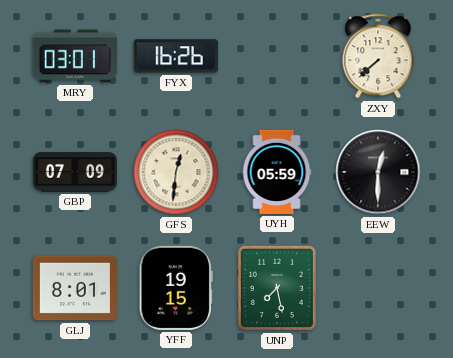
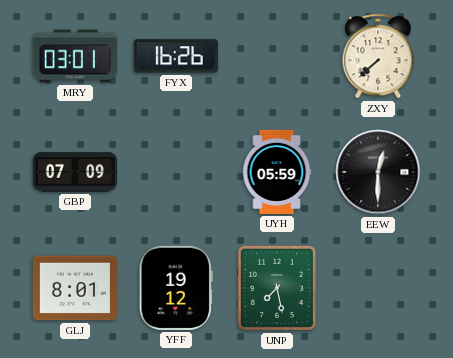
GFS: 12:31 -> none
YFF: 19:15 -> 19:12
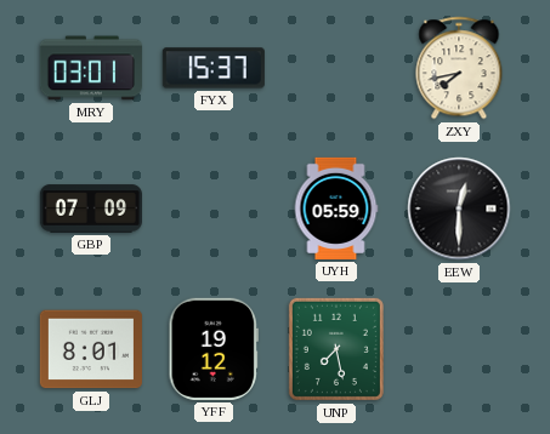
FYX: 16:26 -> 15:37
ZXY: 7:38 -> 7:43
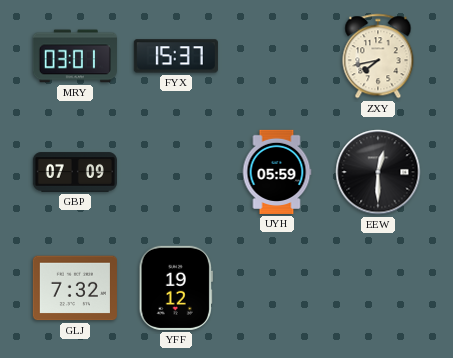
GLJ: 8:01 -> 7:32
UNP: 7:28 -> none
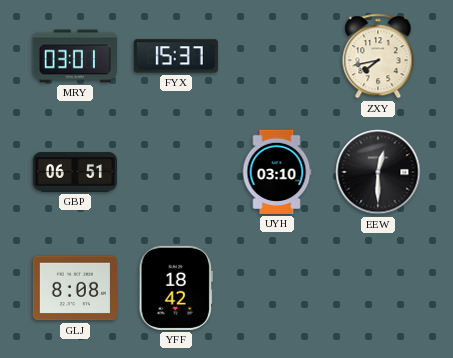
GBP: 07:09 -> 06:51
UYH: 05:59 -> 03:10
GLJ: 7:32 -> 8:08
YFF: 19:12 -> 18:42
